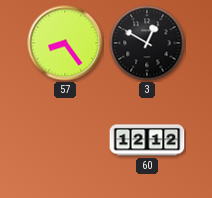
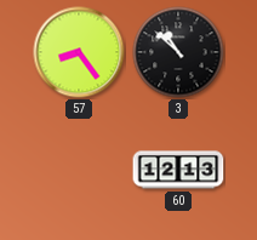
3: 12:50 -> 10:52
60: 12:12 -> 12:13
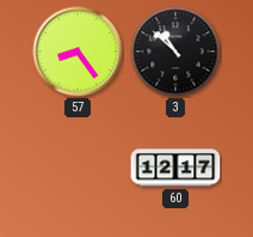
60: 12:13 -> 12:17
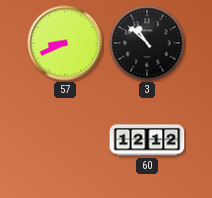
57: 8:24 -> 8:41
60: 12:17 -> 12:12
